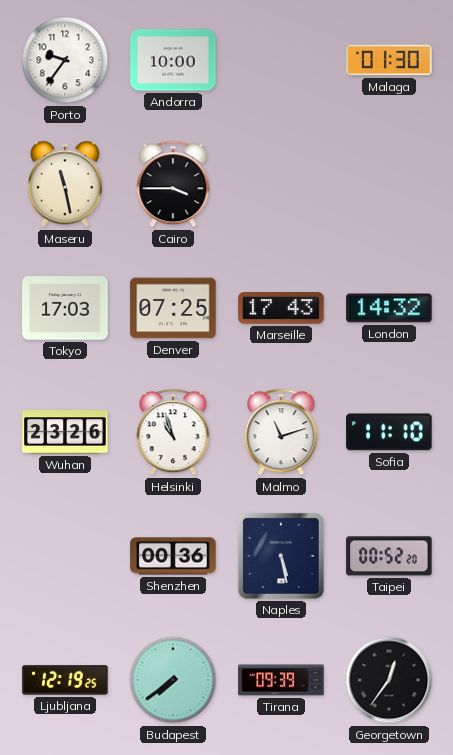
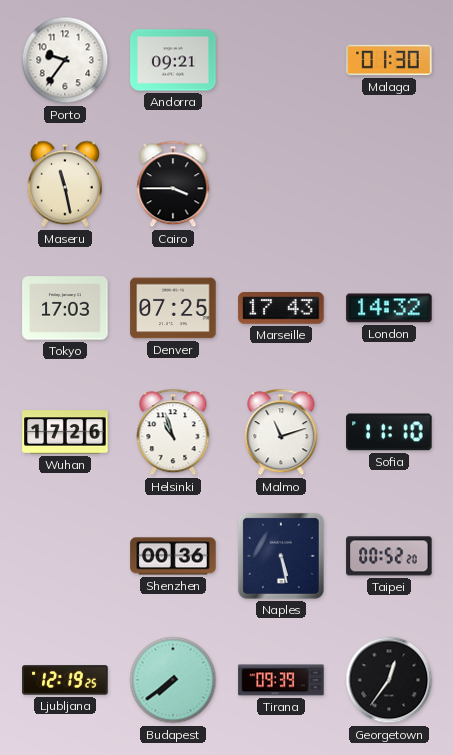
Andorra: 10:00 -> 09:21
Wuhan: 23:26 -> 17:26
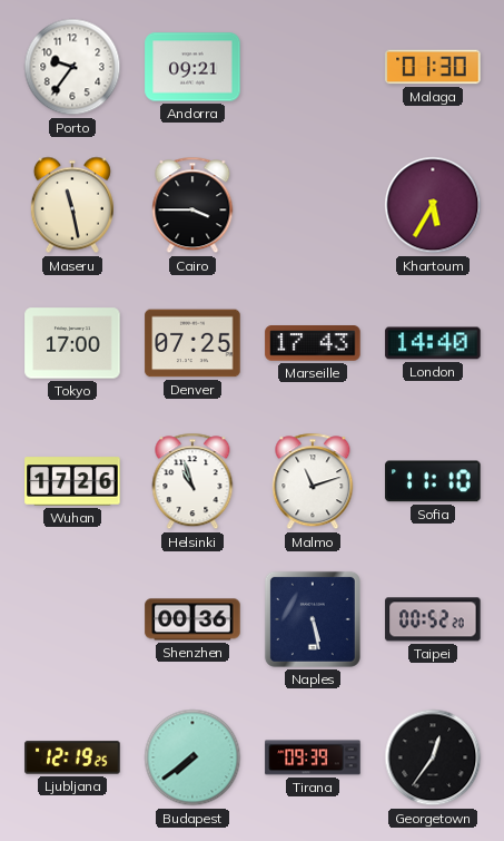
Khartoum: none -> 5:35
Tokyo: 17:03 -> 17:00
London: 14:32 -> 14:40
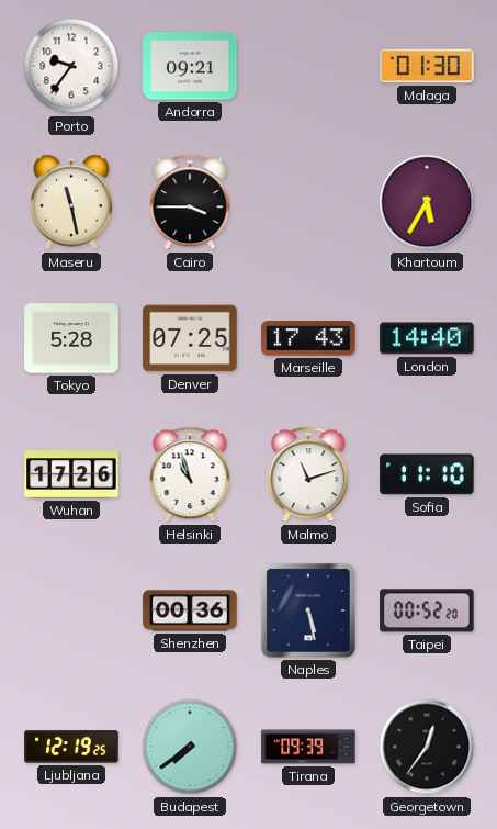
Tokyo: 17:00 -> 5:28
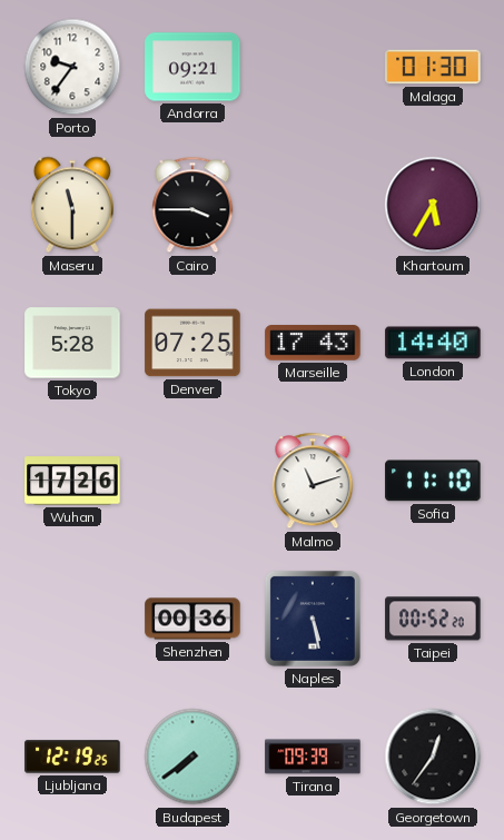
Maseru: 11:28 -> 11:30
Helsinki: 10:57 -> none
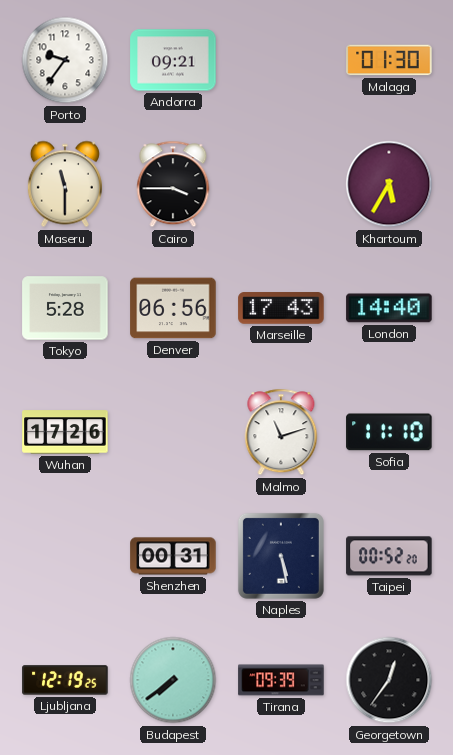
Denver: 07:25 -> 06:56
Shenzhen: 00:36 -> 00:31
